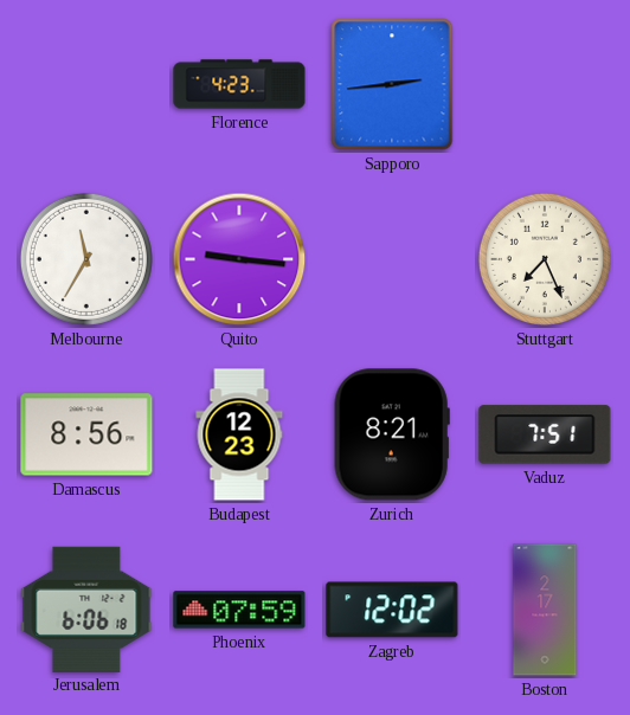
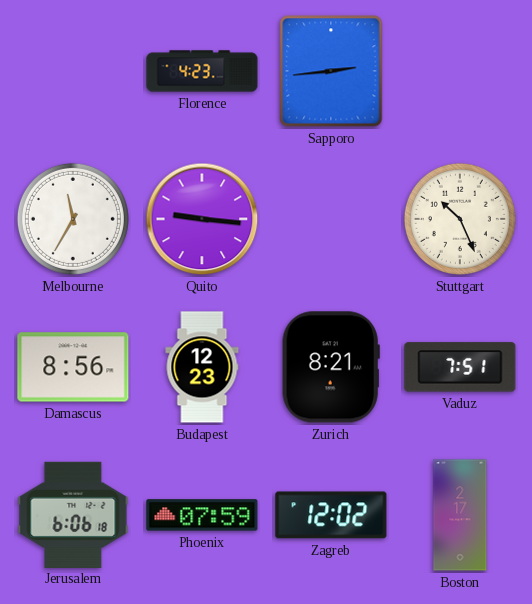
Stuttgart: 7:26 -> 10:26
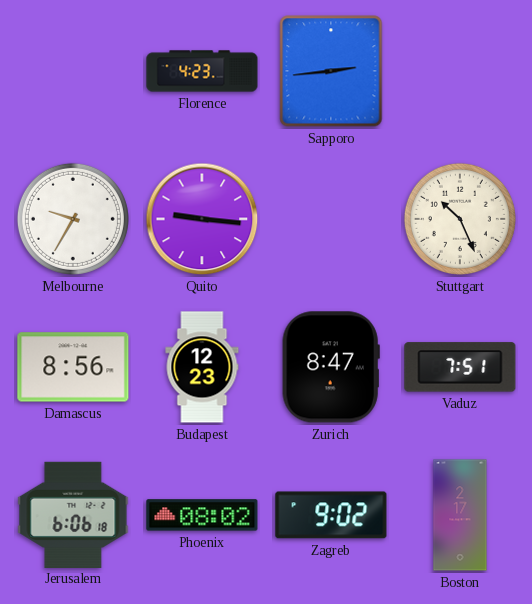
Melbourne: 11:35 -> 9:35
Zurich: 8:21 -> 8:47
Phoenix: 07:59 -> 08:02
Zagreb: 12:02 -> 9:02
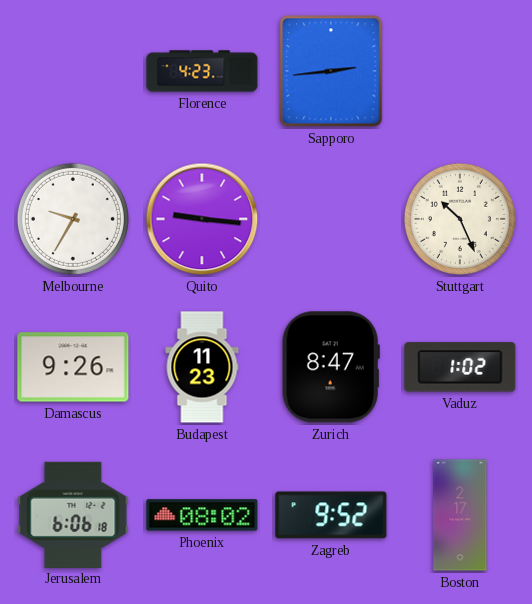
Damascus: 8:56 -> 9:26
Budapest: 12:23 -> 11:23
Vaduz: 7:51 -> 1:02
Zagreb: 9:02 -> 9:52
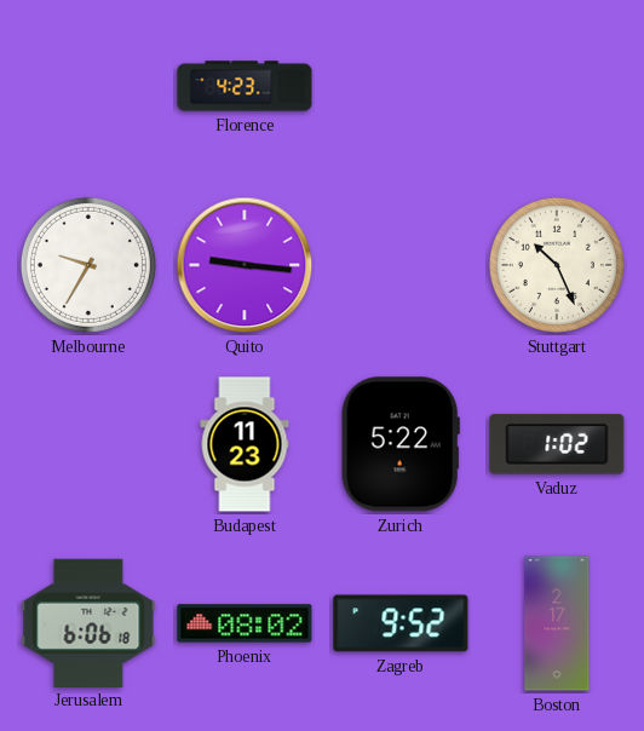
Sapporo: 2:44 -> none
Damascus: 9:26 -> none
Zurich: 8:47 -> 5:22
